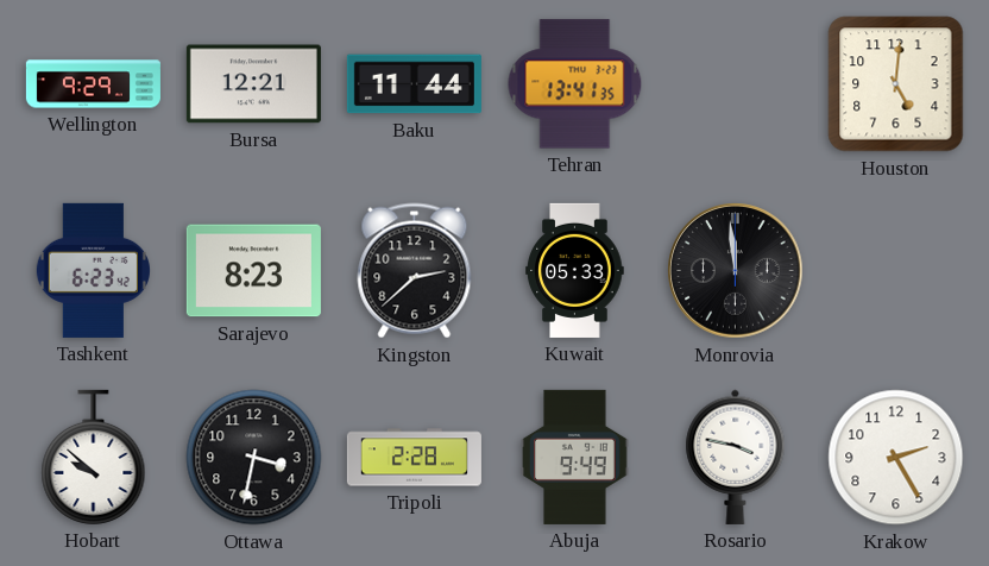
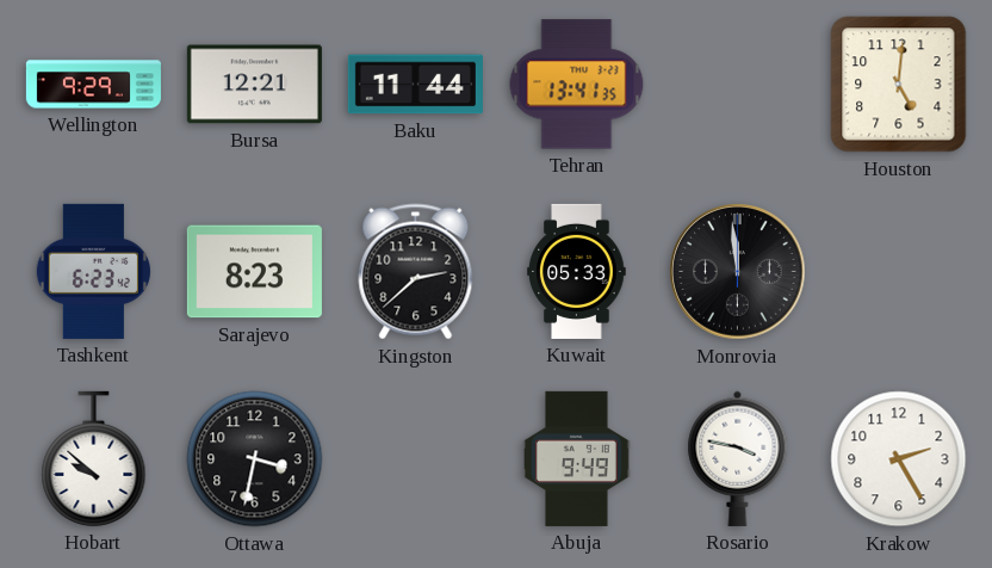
Tripoli: 2:28 -> none
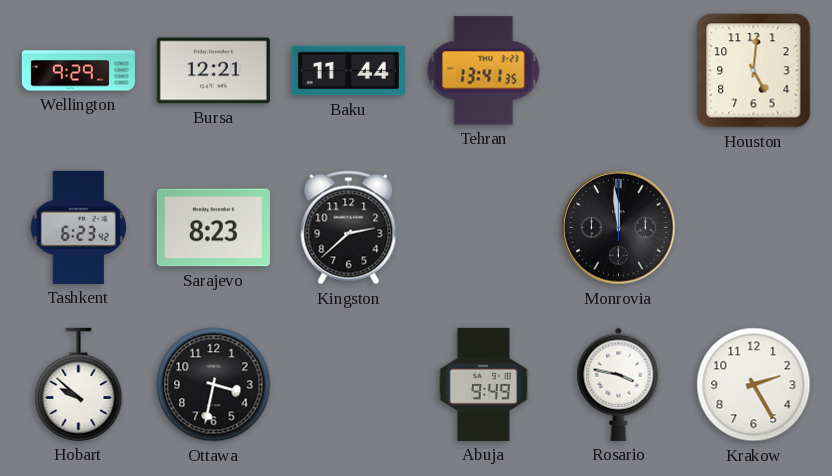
Kuwait: 05:33 -> none
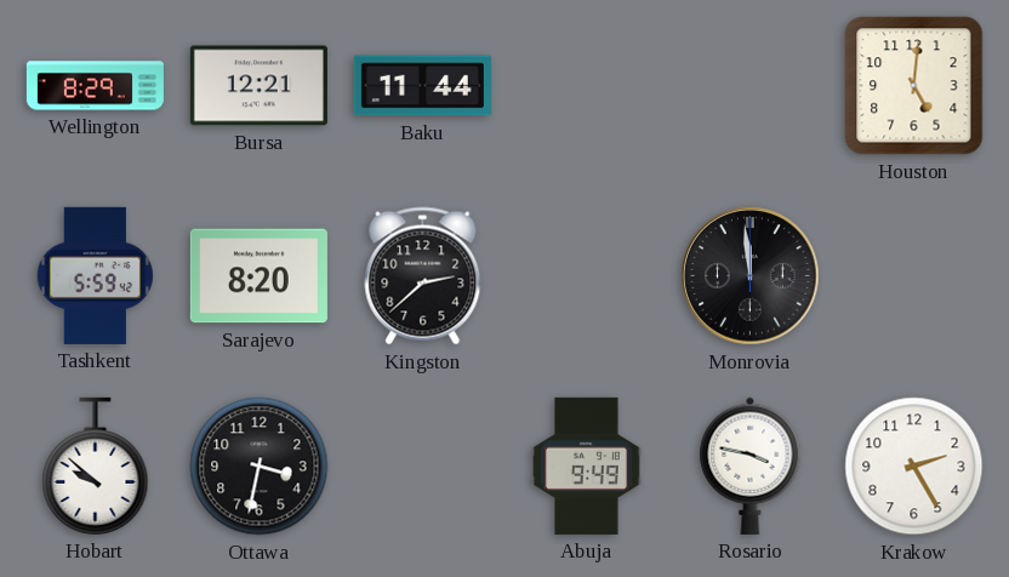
Wellington: 9:29 -> 8:29
Tehran: 13:41 -> none
Tashkent: 6:23 -> 5:59
Sarajevo: 8:23 -> 8:20
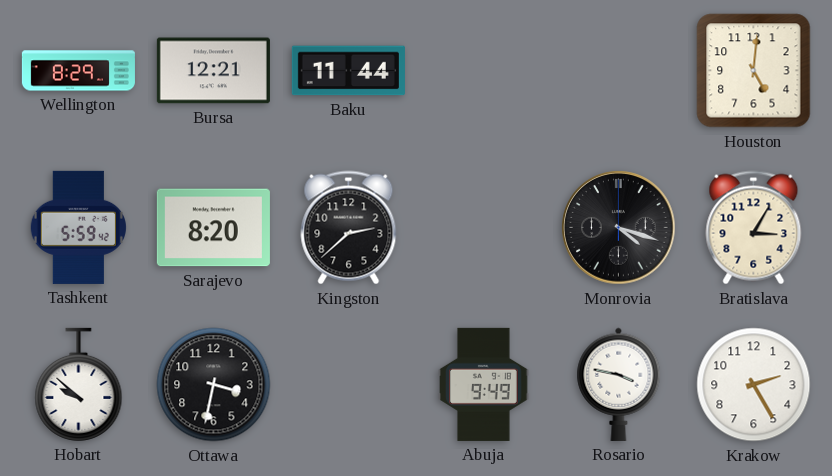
Monrovia: 11:59 -> 4:18
Bratislava: none -> 3:05
